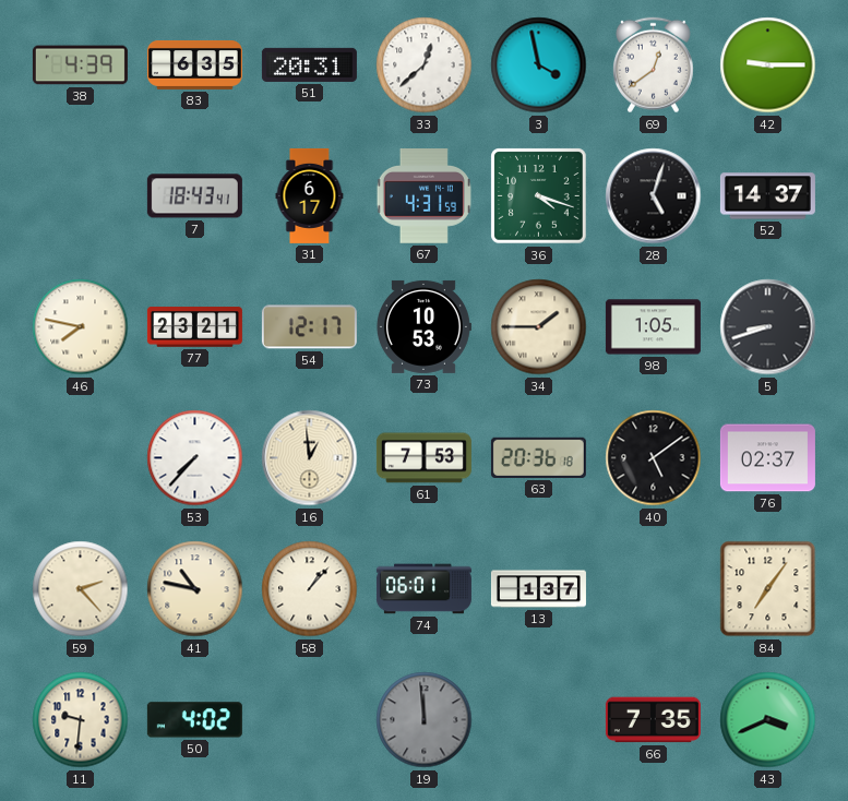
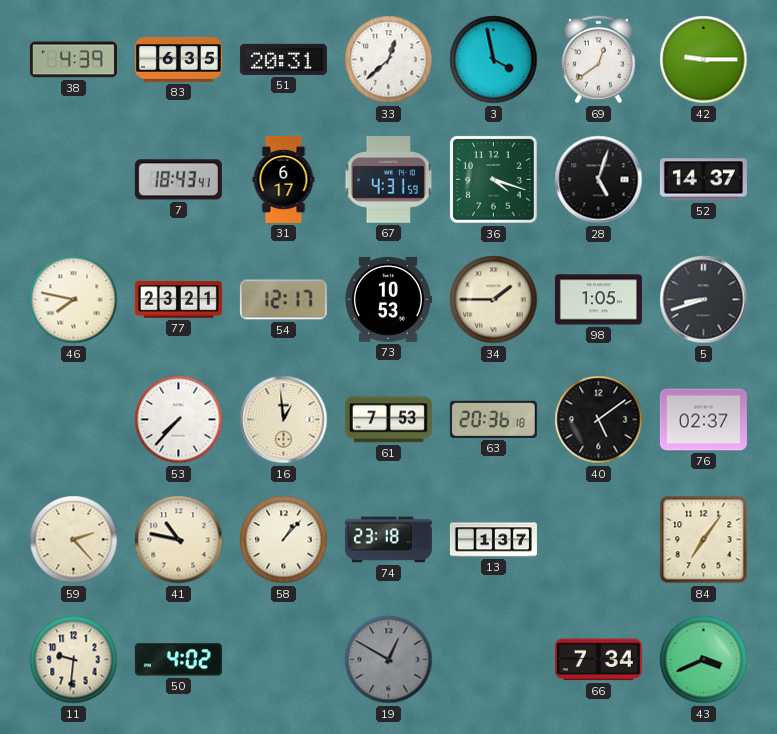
74: 06:01 -> 23:18
19: 11:59 -> 12:50
66: 7:35 -> 7:34
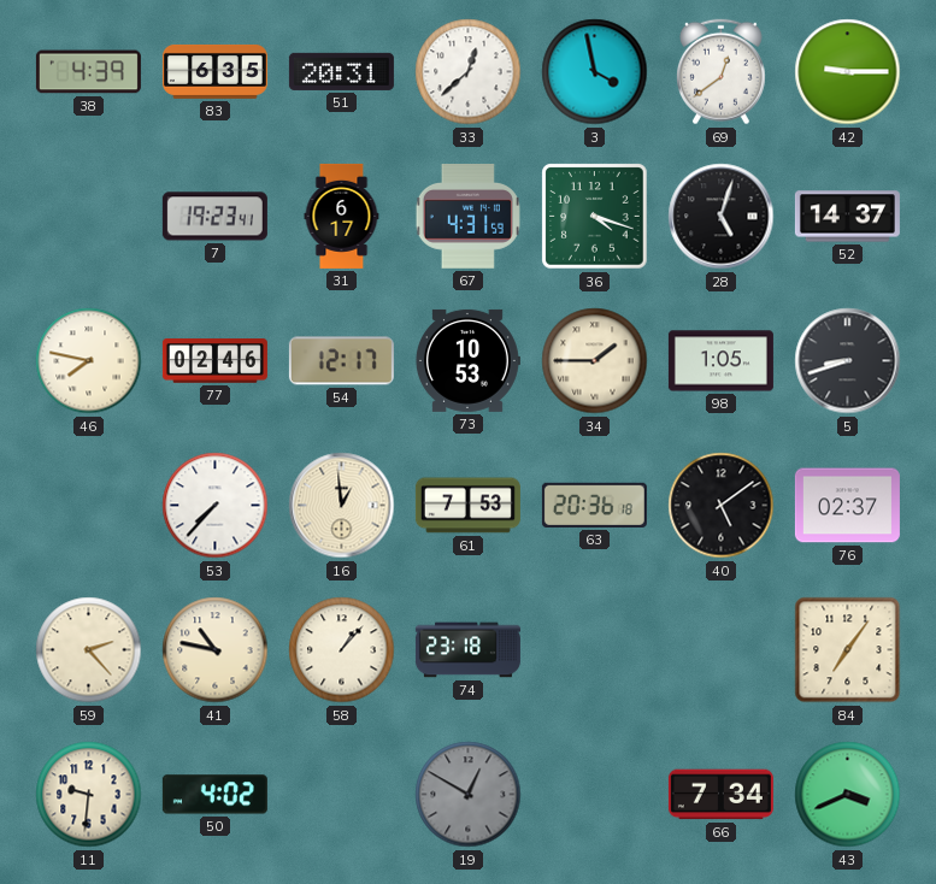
7: 18:43 -> 19:23
77: 23:21 -> 02:46
13: 1:37 -> none
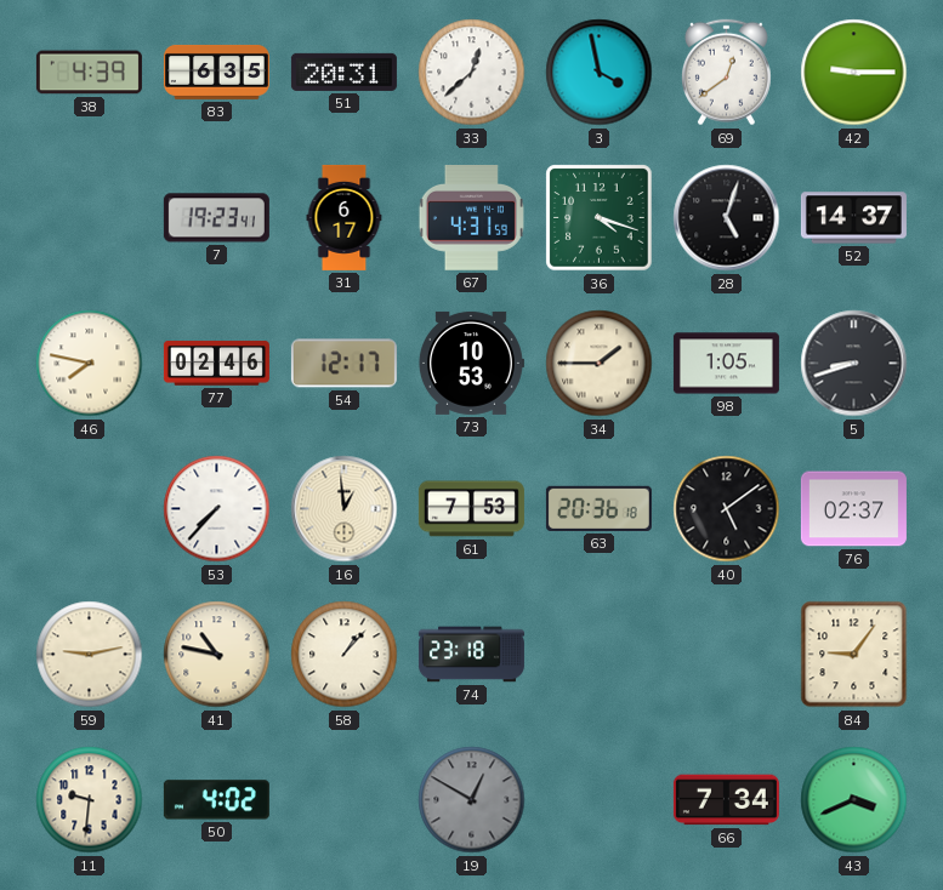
59: 2:23 -> 9:13
84: 7:06 -> 9:06
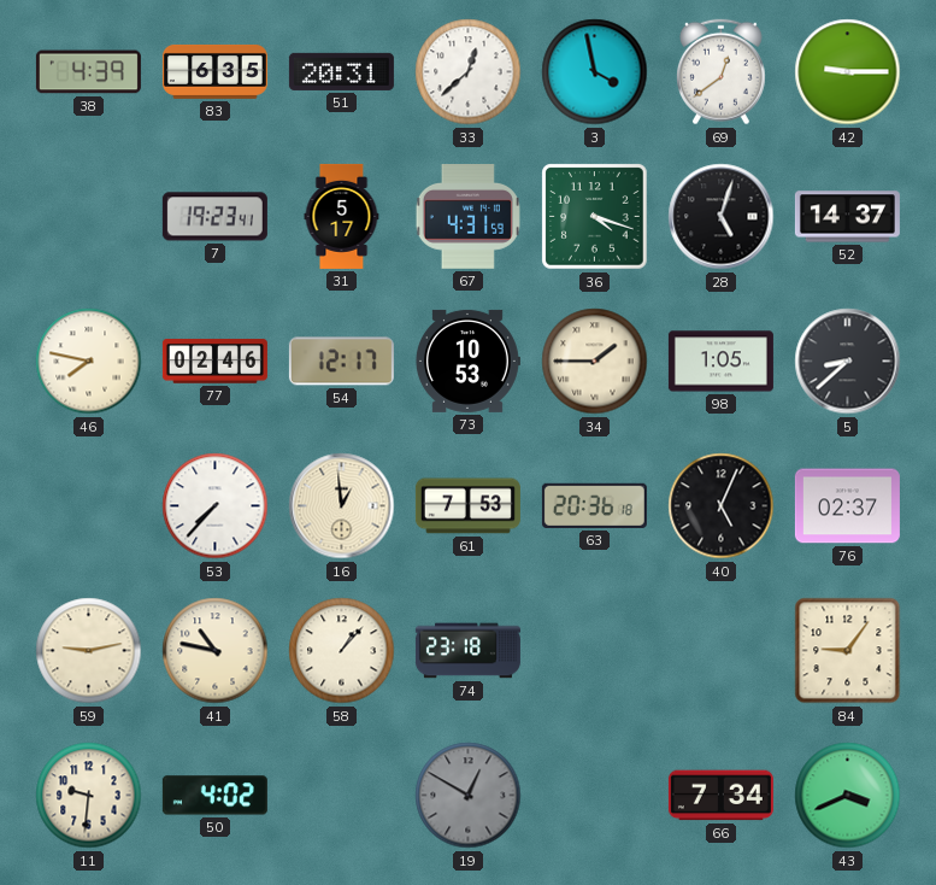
31: 6:17 -> 5:17
5: 8:42 -> 8:38
40: 5:09 -> 5:04
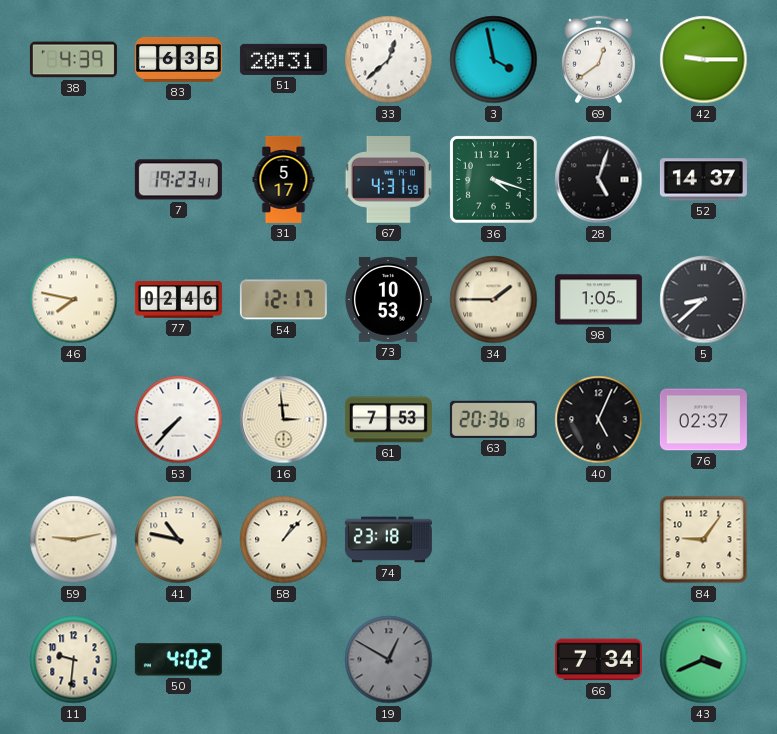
16: 12:59 -> 2:59
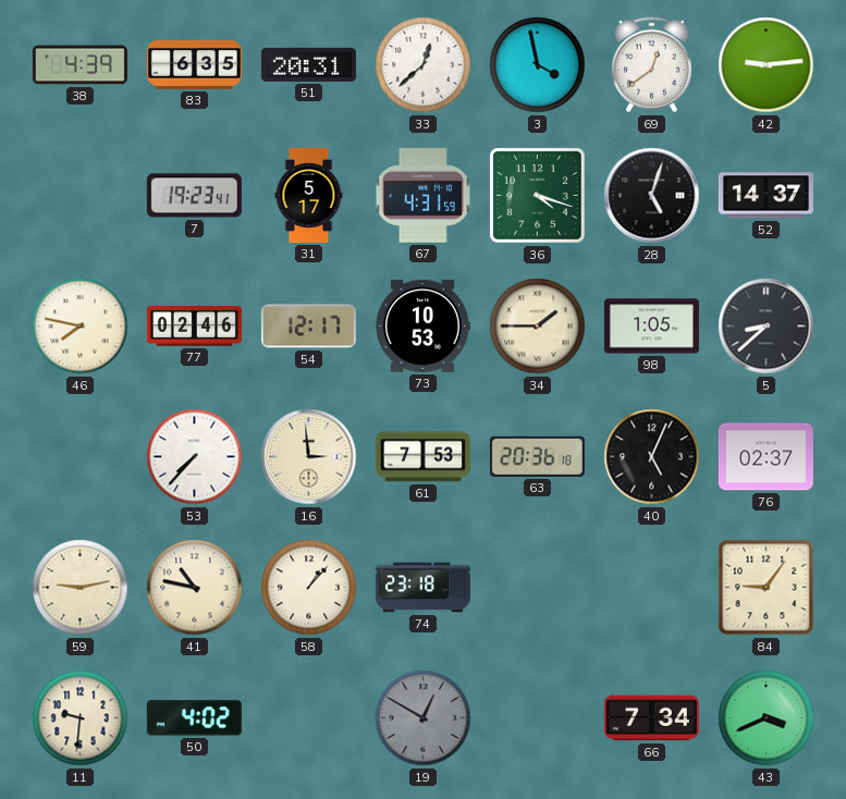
42: 9:15 -> 9:14
